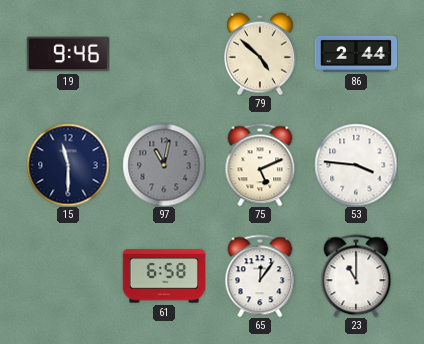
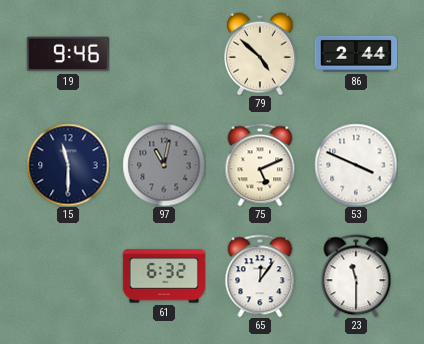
53: 3:46 -> 3:49
61: 6:58 -> 6:32
23: 11:00 -> 11:30
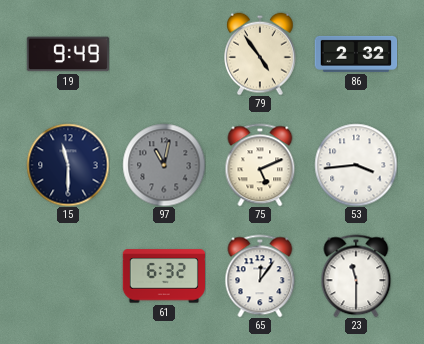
19: 9:46 -> 9:49
79: 4:52 -> 4:54
86: 2:44 -> 2:32
53: 3:49 -> 3:44
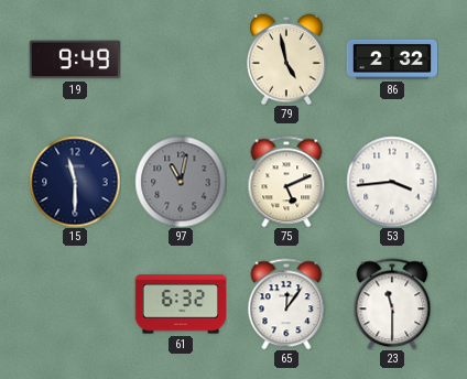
79: 4:54 -> 4:58
